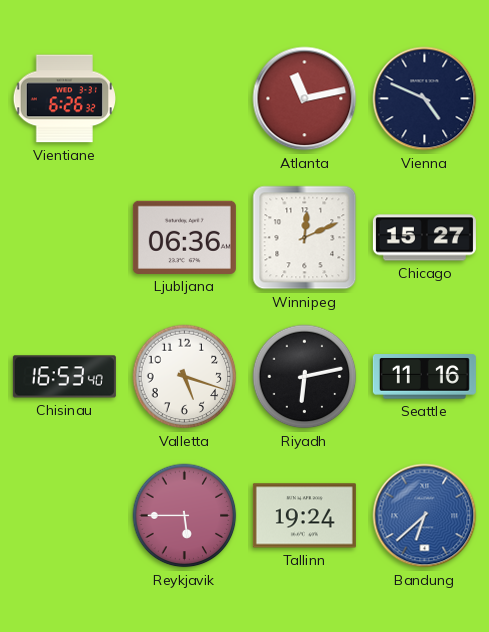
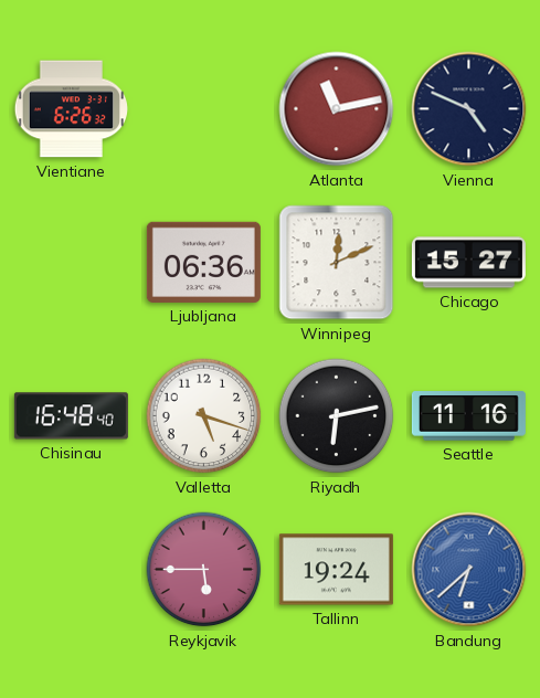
Chisinau: 16:53 -> 16:48
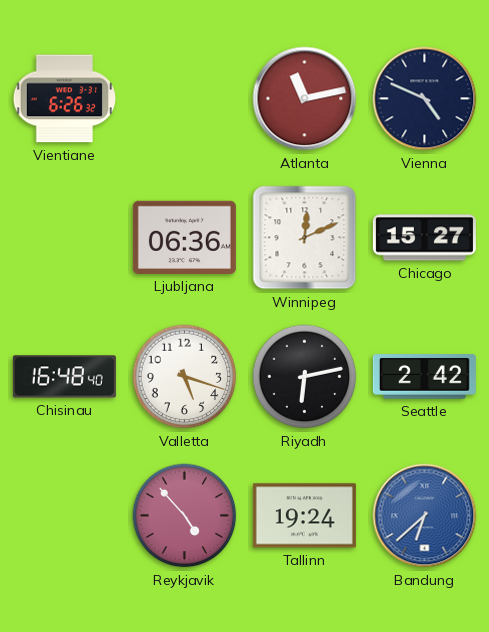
Seattle: 11:16 -> 2:42
Reykjavik: 5:45 -> 4:53
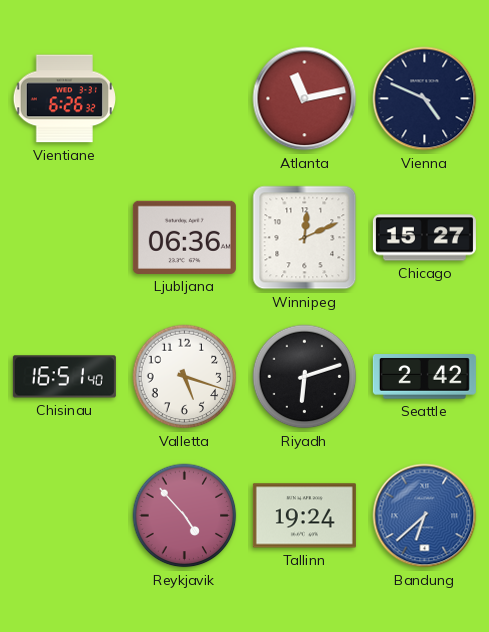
Chisinau: 16:48 -> 16:51
Riyadh: 6:13 -> 6:12
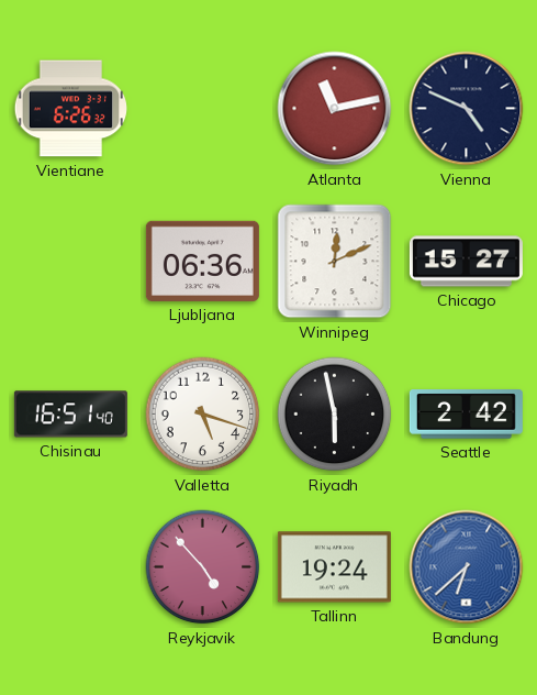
Riyadh: 6:12 -> 5:58
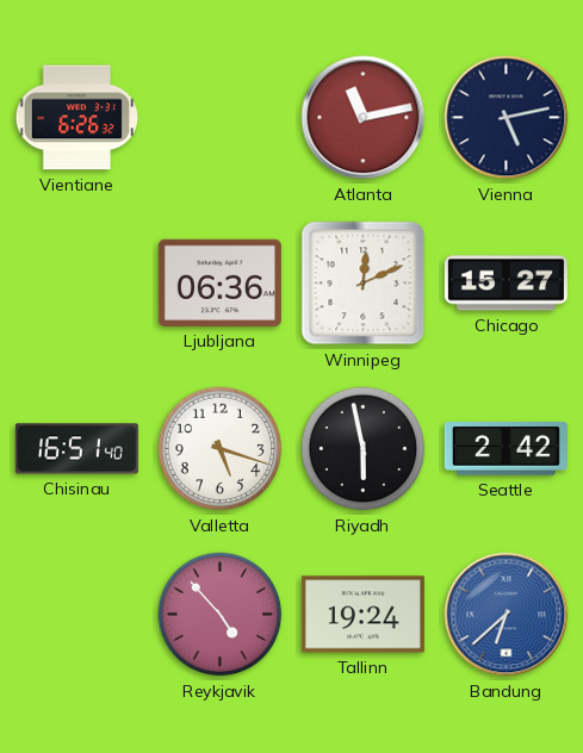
Vienna: 4:49 -> 5:13
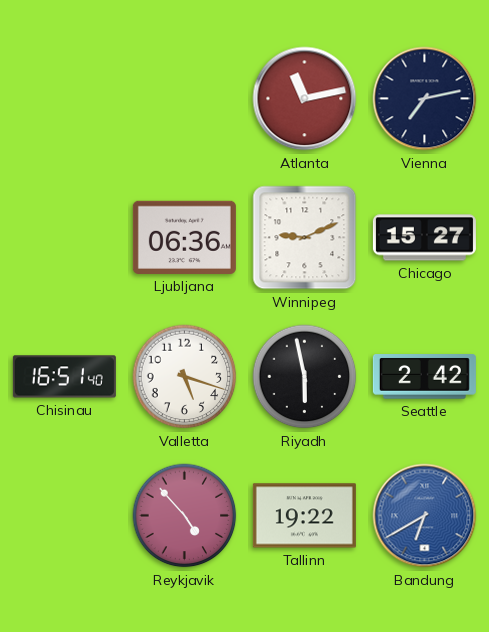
Vientiane: 6:26 -> none
Vienna: 5:13 -> 7:13
Winnipeg: 12:11 -> 9:11
Tallinn: 19:24 -> 19:22
Bandung: 6:38 -> 6:40
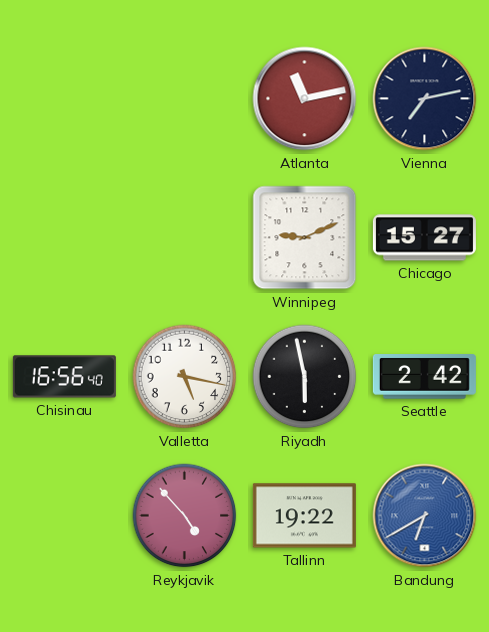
Ljubljana: 06:36 -> none
Chisinau: 16:51 -> 16:56
Valletta: 5:18 -> 5:17
